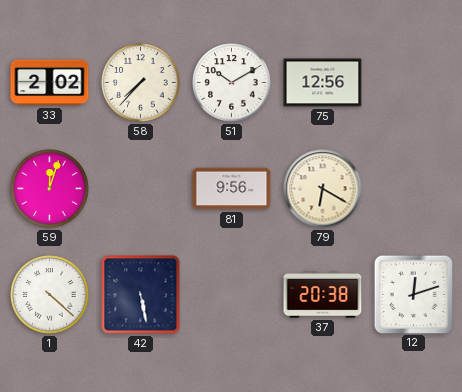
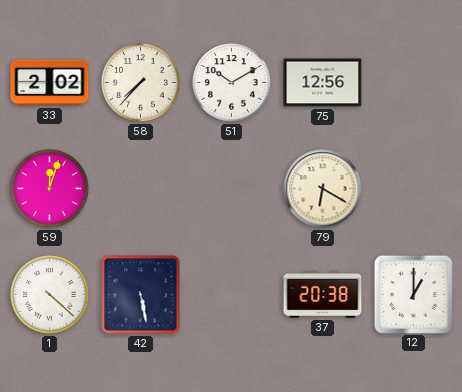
81: 9:56 -> none
12: 12:12 -> 1:00
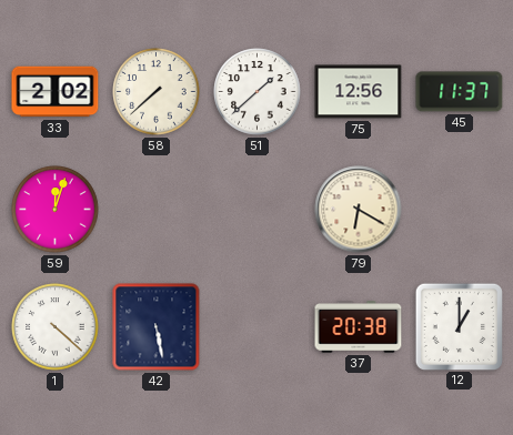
58: 7:37 -> 7:38
51: 10:10 -> 1:38
45: none -> 11:37
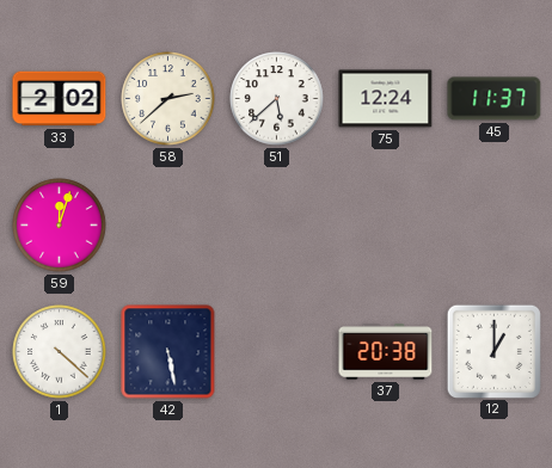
58: 7:38 -> 2:38
51: 1:38 -> 5:38
75: 12:56 -> 12:24
79: 6:20 -> none
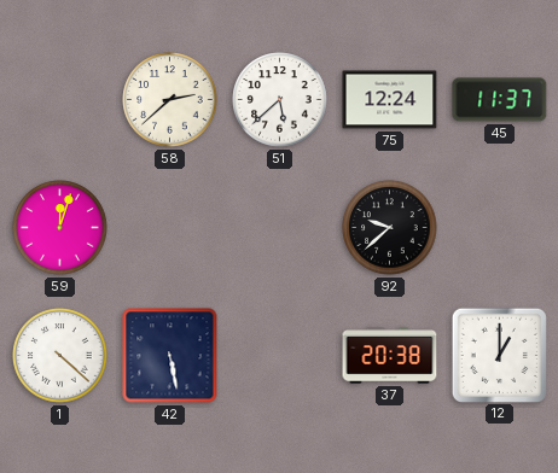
33: 2:02 -> none
92: none -> 9:38
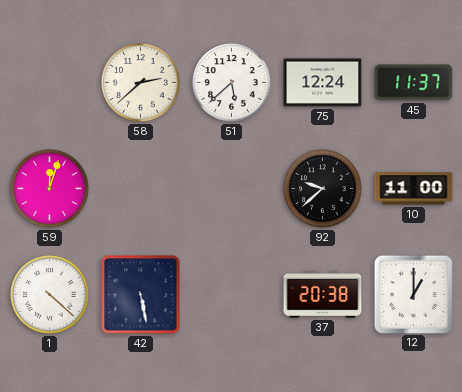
10: none -> 11:00
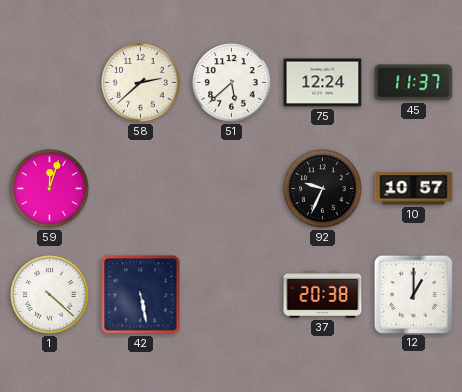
92: 9:38 -> 9:34
10: 11:00 -> 10:57
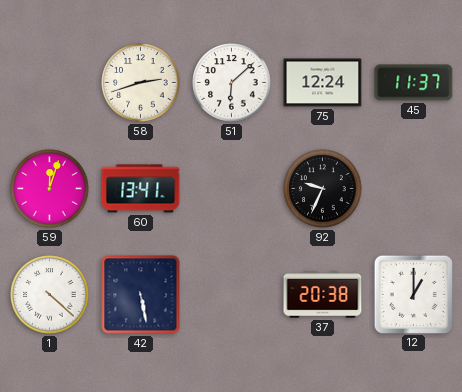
58: 2:38 -> 2:42
51: 5:38 -> 6:08
60: none -> 13:41
10: 10:57 -> none
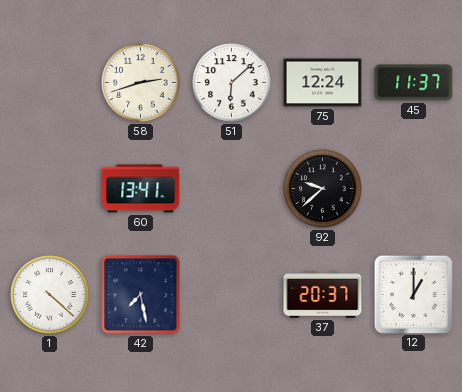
59: 12:03 -> none
92: 9:34 -> 9:38
42: 5:28 -> 7:28
37: 20:38 -> 20:37
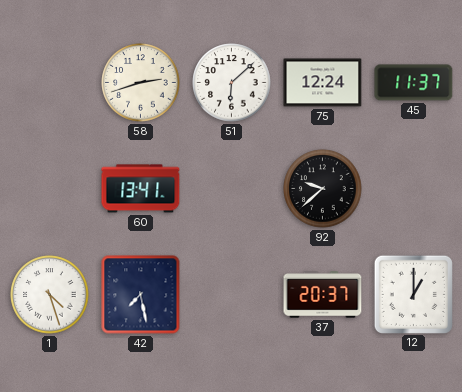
1: 4:22 -> 4:27
